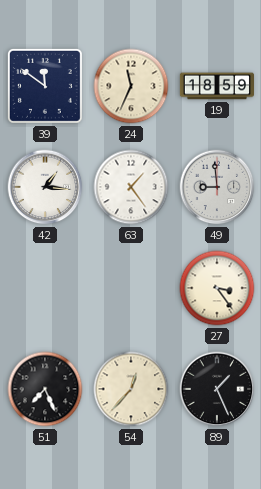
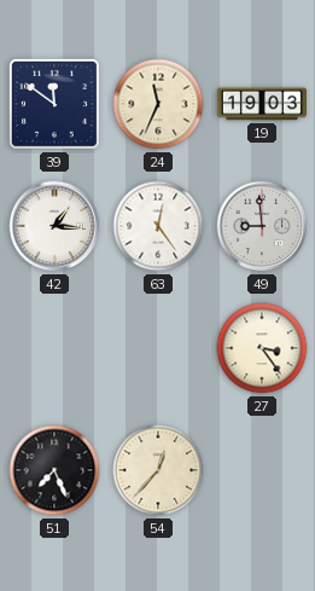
19: 18:59 -> 19:03
63: 1:24 -> 12:24
89: 1:26 -> none
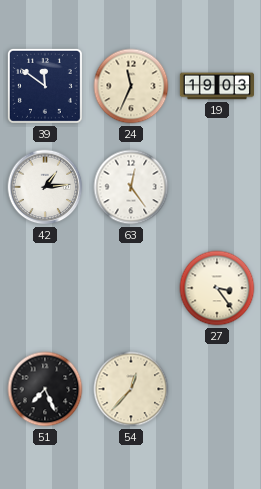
42: 1:16 -> 1:14
49: 8:59 -> none
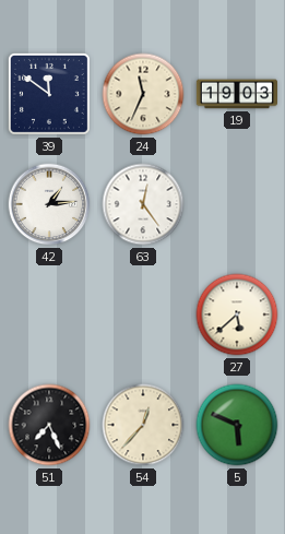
27: 3:24 -> 5:38
5: none -> 5:49
